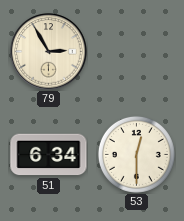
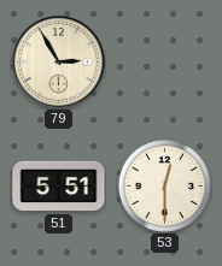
51: 6:34 -> 5:51
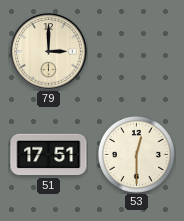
79: 2:55 -> 3:00
51: 5:51 -> 17:51
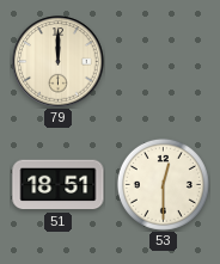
79: 3:00 -> 12:00
51: 17:51 -> 18:51
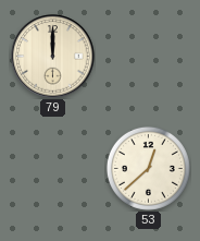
51: 18:51 -> none
53: 12:30 -> 12:38
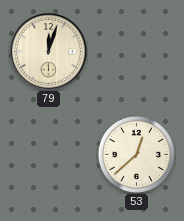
79: 12:00 -> 12:03
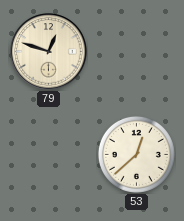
79: 12:03 -> 12:48
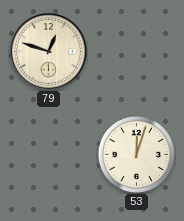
53: 12:38 -> 12:03
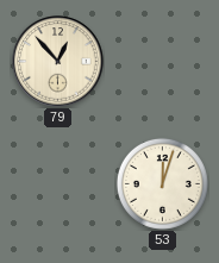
79: 12:48 -> 12:53
